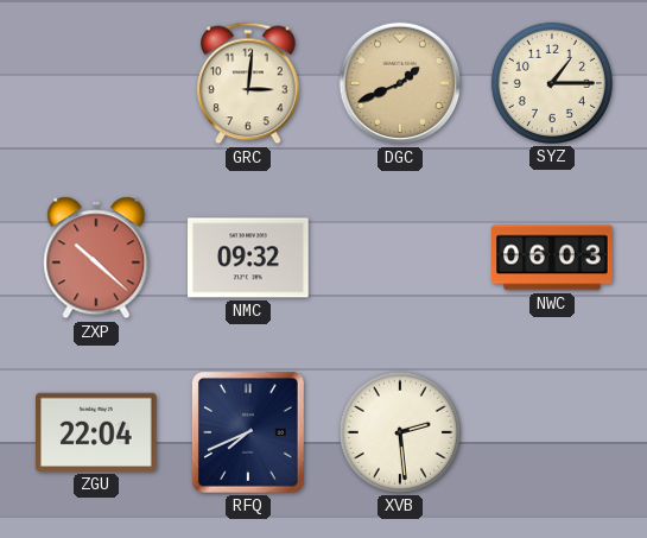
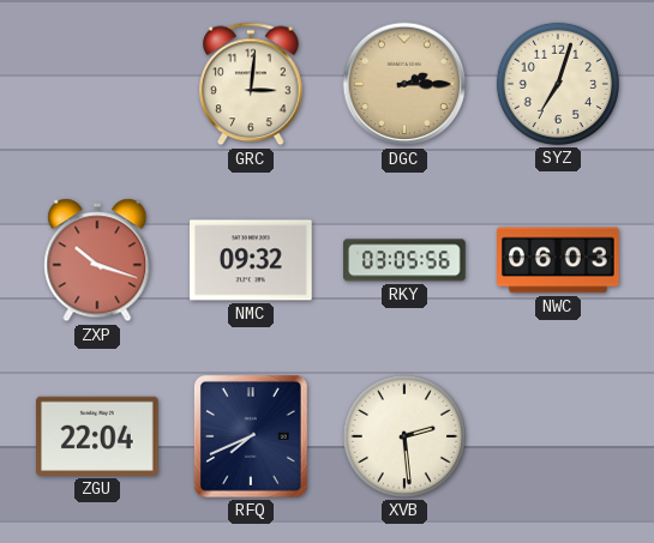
DGC: 1:41 -> 2:15
SYZ: 1:15 -> 7:03
ZXP: 10:22 -> 10:18
RKY: none -> 03:05
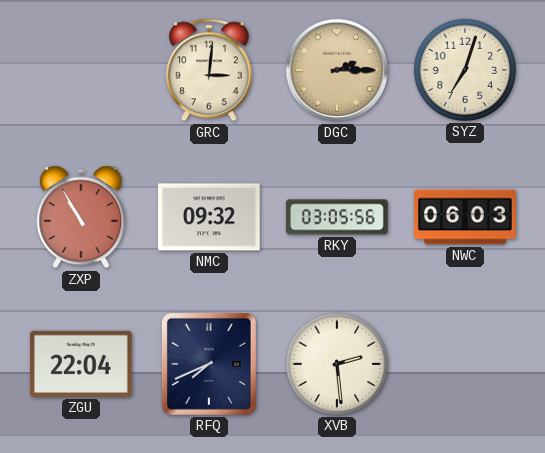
ZXP: 10:18 -> 10:55
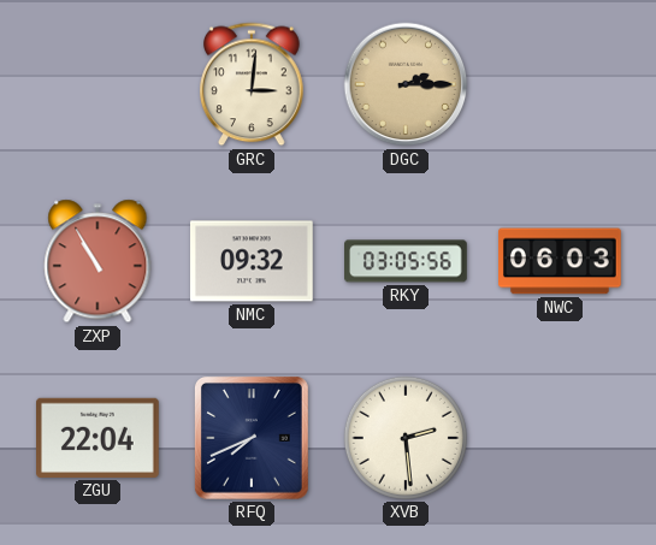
SYZ: 7:03 -> none
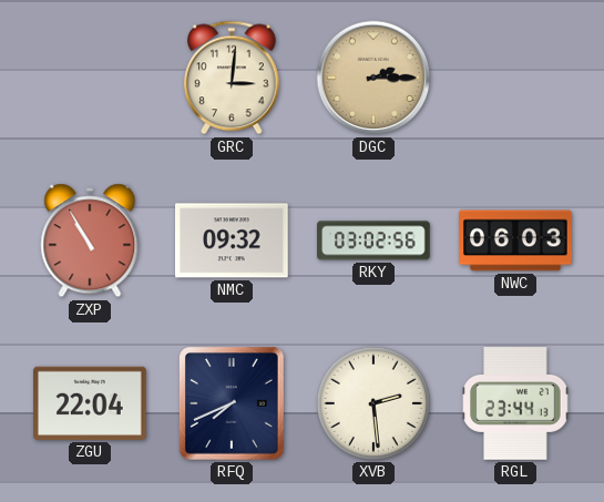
RKY: 03:05 -> 03:02
RGL: none -> 23:44
